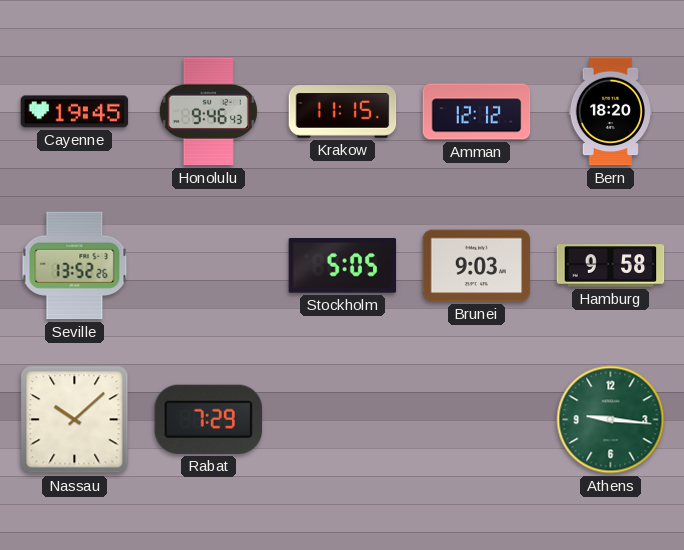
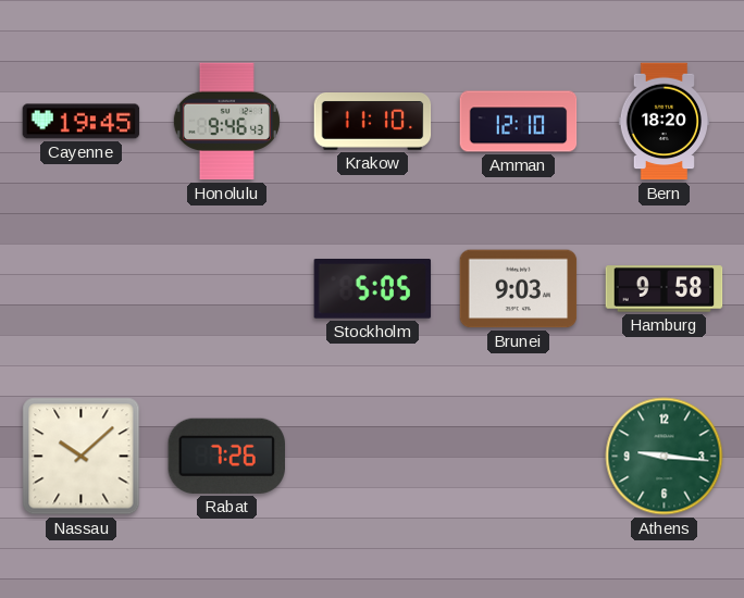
Krakow: 11:15 -> 11:10
Amman: 12:12 -> 12:10
Seville: 13:52 -> none
Rabat: 7:29 -> 7:26
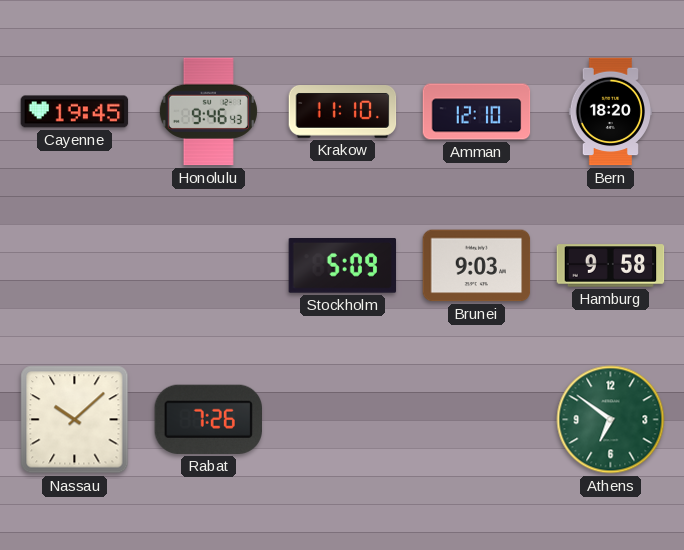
Stockholm: 5:05 -> 5:09
Athens: 9:16 -> 6:51
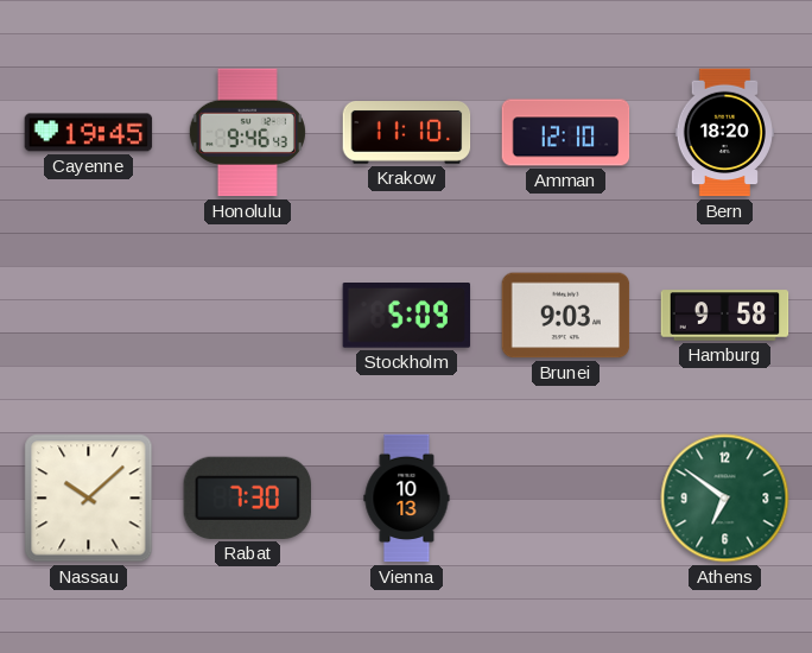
Rabat: 7:26 -> 7:30
Vienna: none -> 10:13
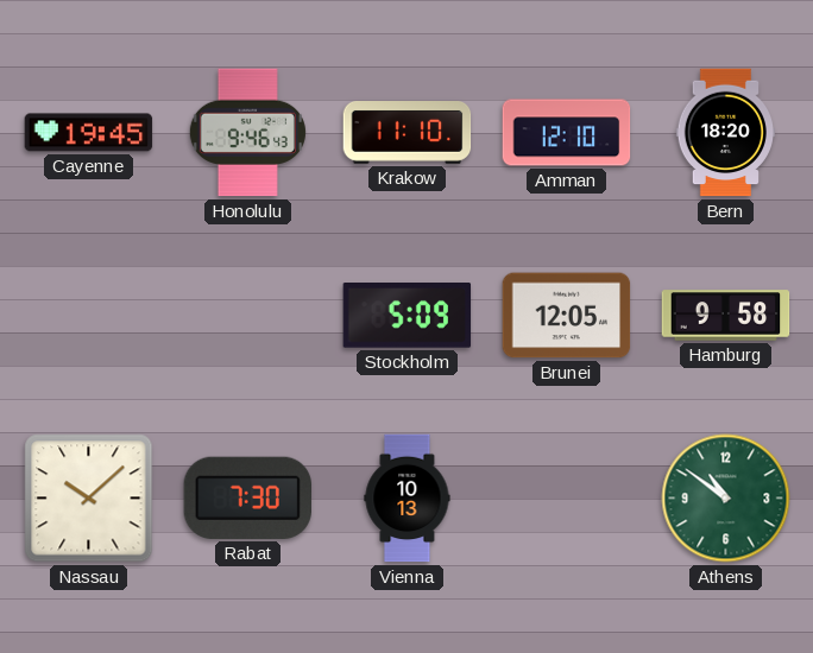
Brunei: 9:03 -> 12:05
Athens: 6:51 -> 10:51
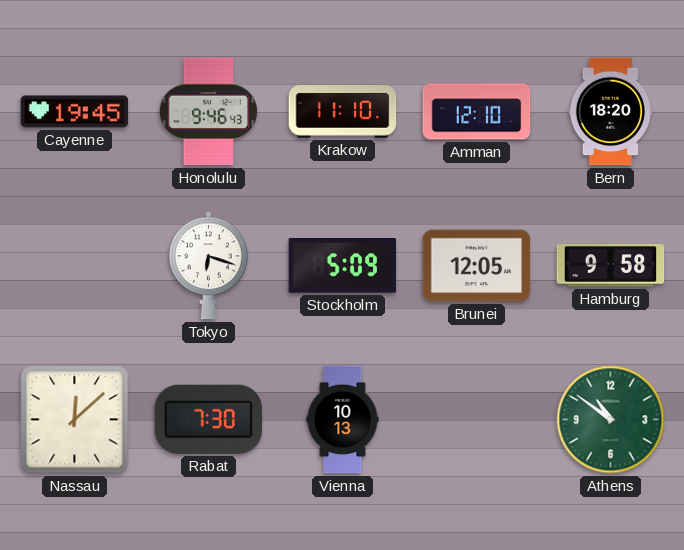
Tokyo: none -> 6:18
Nassau: 10:08 -> 12:08
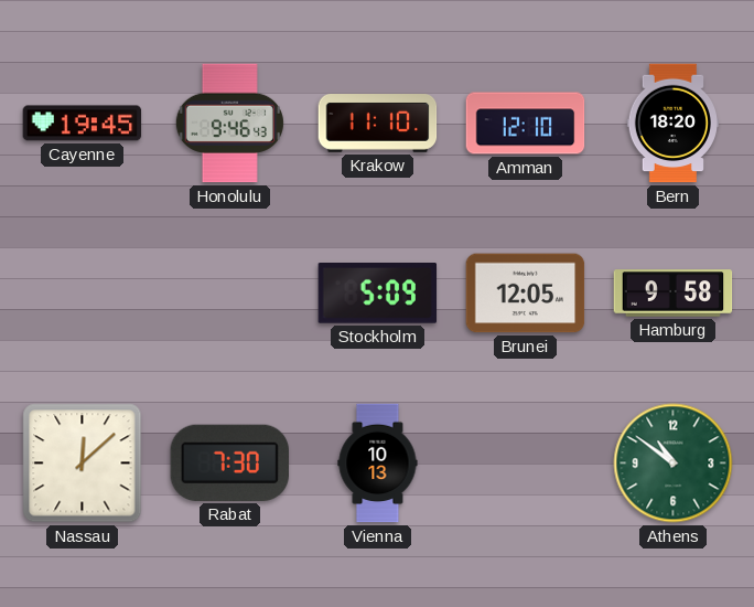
Tokyo: 6:18 -> none
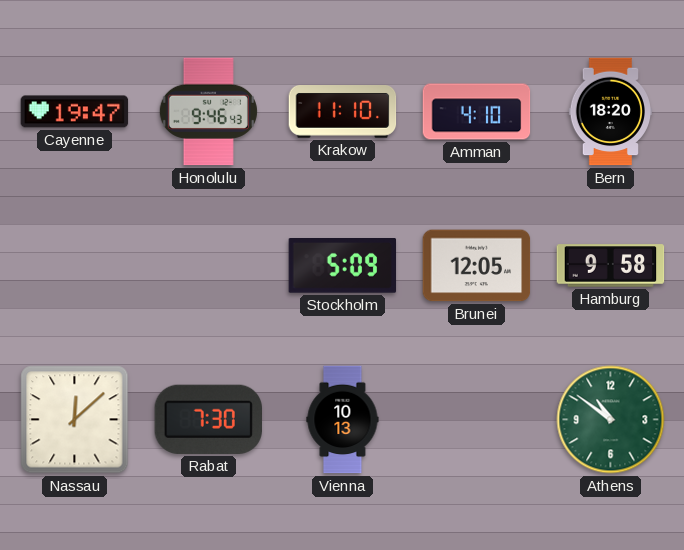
Cayenne: 19:45 -> 19:47
Amman: 12:10 -> 4:10
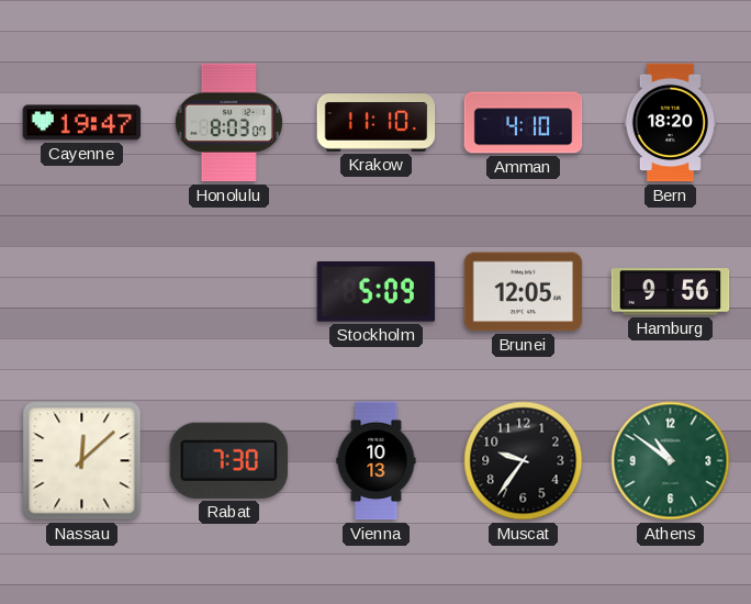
Honolulu: 9:46 -> 8:03
Hamburg: 9:58 -> 9:56
Muscat: none -> 9:36
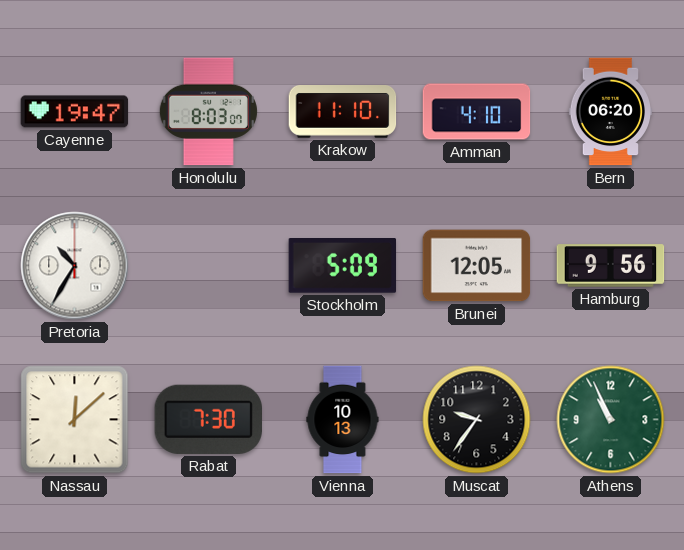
Bern: 18:20 -> 06:20
Pretoria: none -> 10:35
Athens: 10:51 -> 10:56
